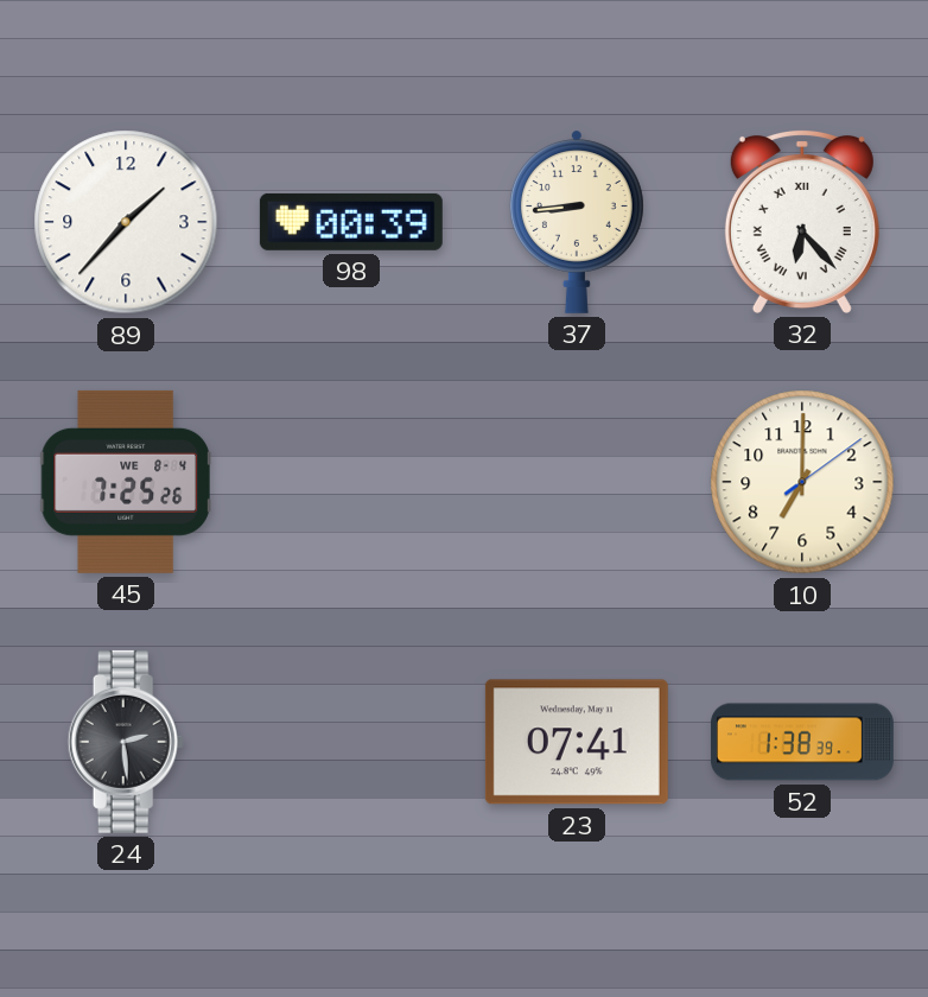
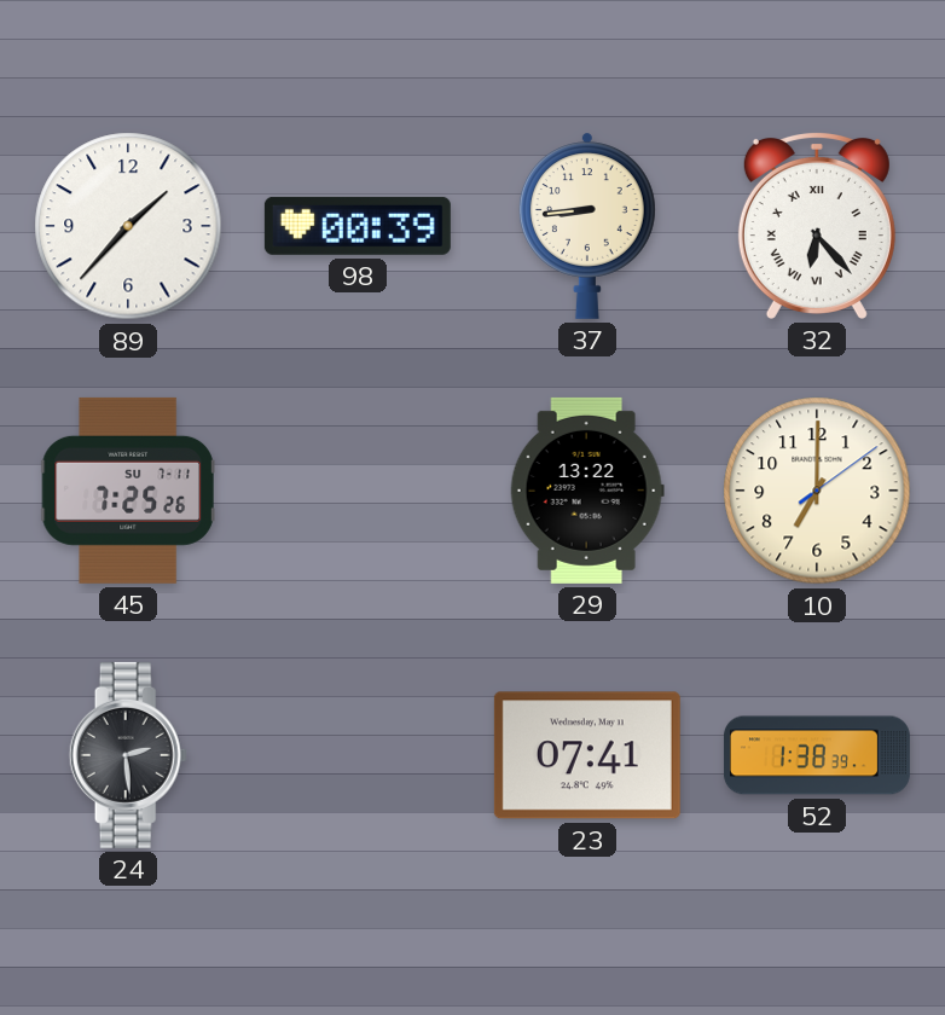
45 date: WE 8-4 -> SU 7-11
29: none -> 13:22
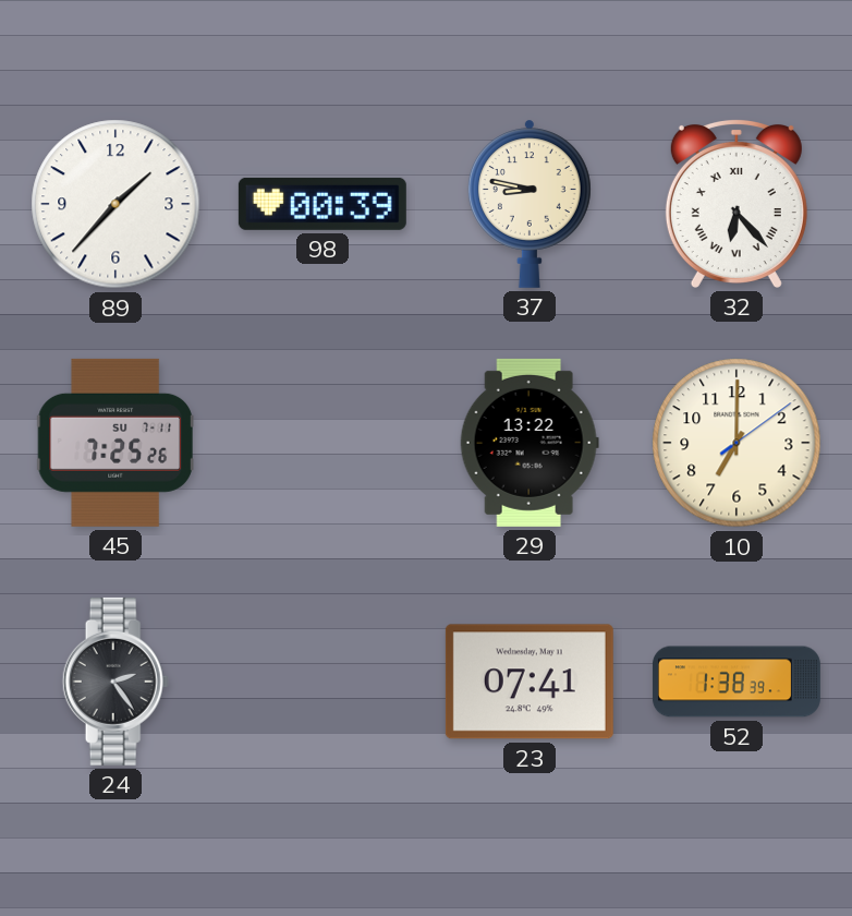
37: 8:44 -> 8:47
24: 2:29 -> 2:24
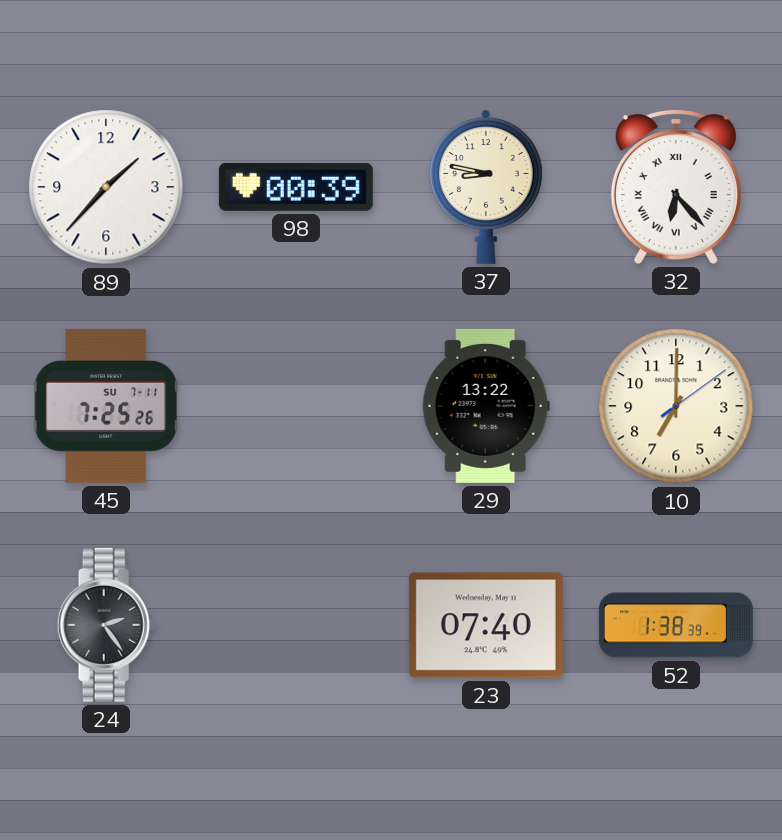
23: 07:41 -> 07:40
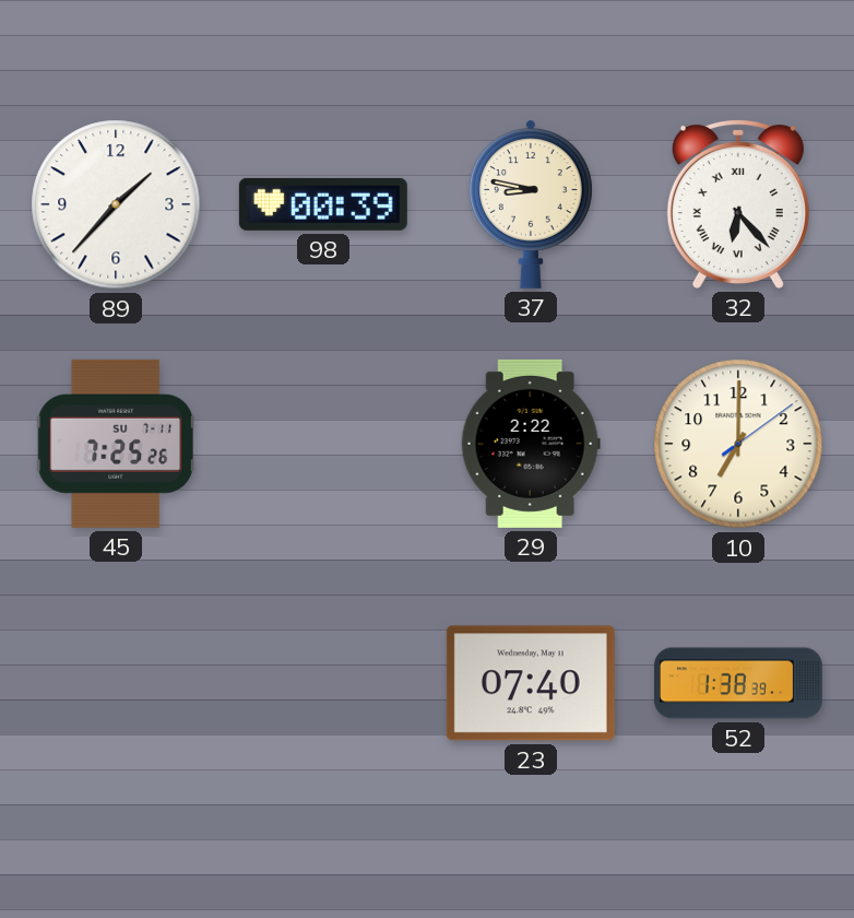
29: 13:22 -> 2:22
24: 2:24 -> none
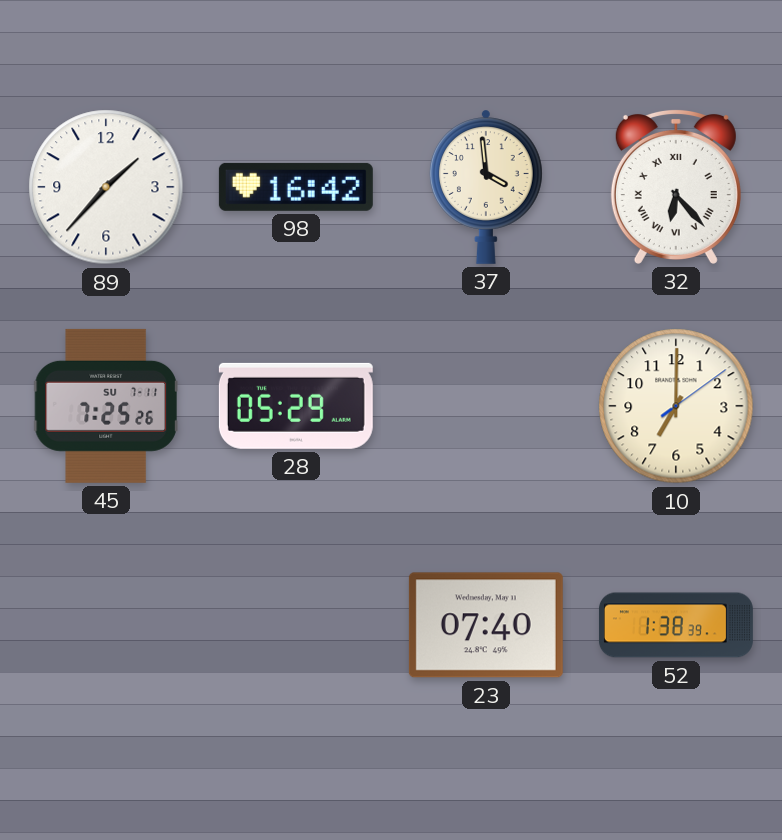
98: 00:39 -> 16:42
37: 8:47 -> 3:59
28: none -> 05:29
29: 2:22 -> none
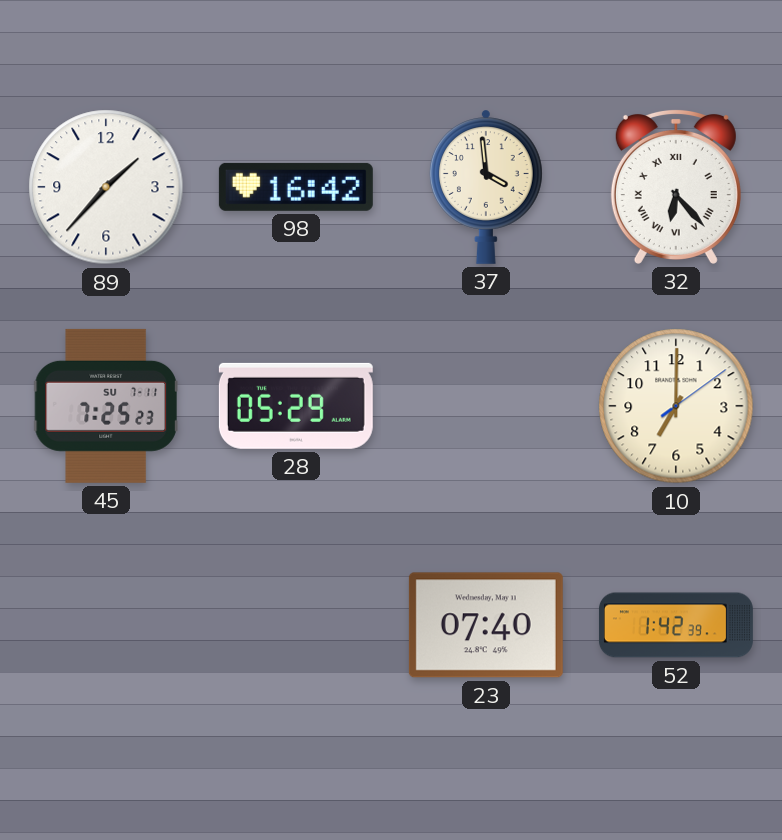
45: 7:25:26 -> 7:25:23
52: 1:38 -> 1:42
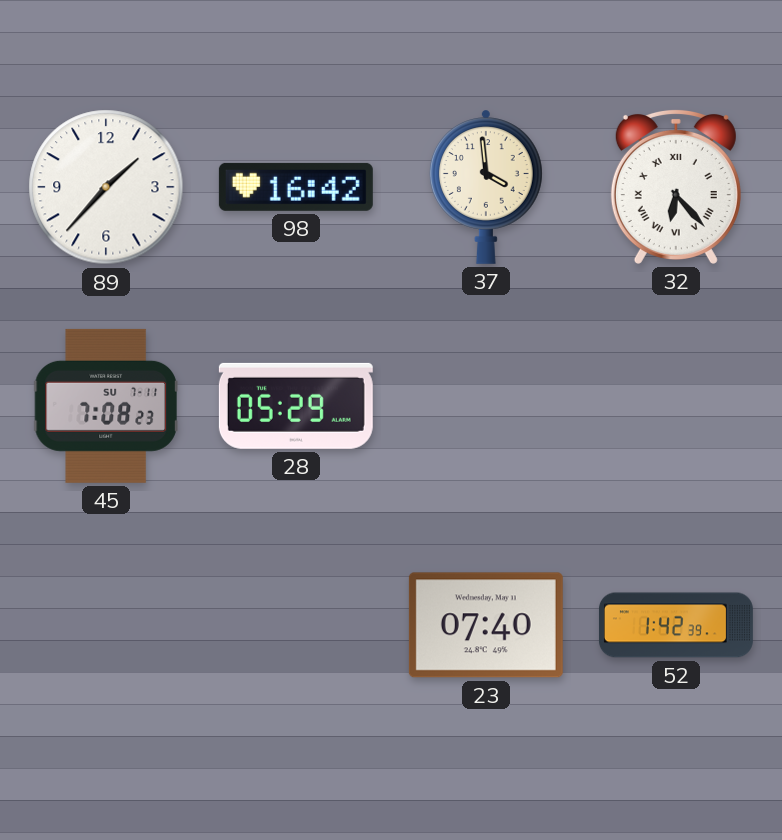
45: 7:25 -> 7:08
10: 7:00 -> none
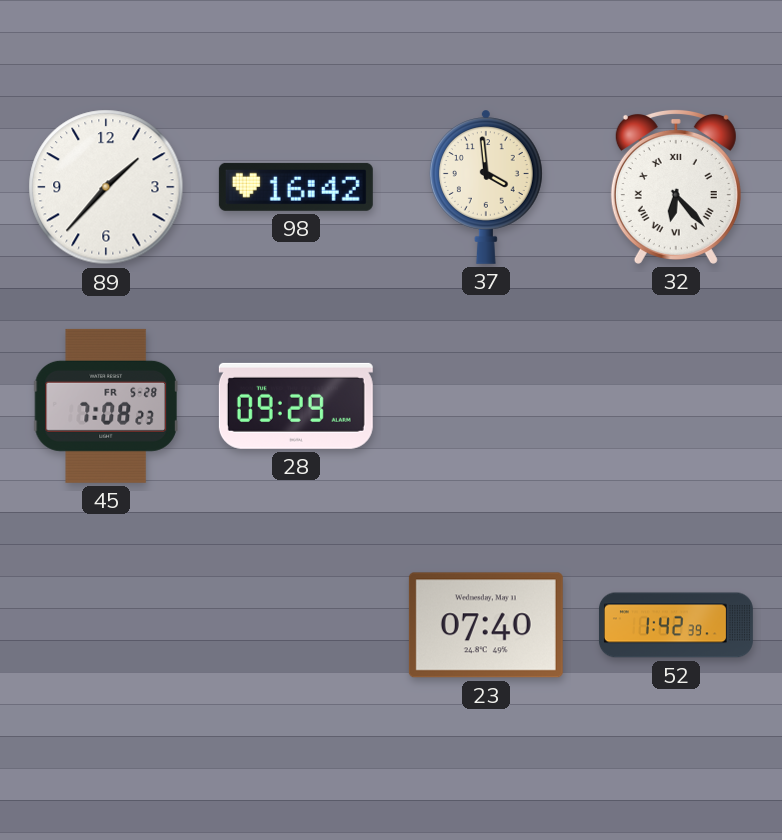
45 date: SU 7-11 -> FR 5-28
28: 05:29 -> 09:29
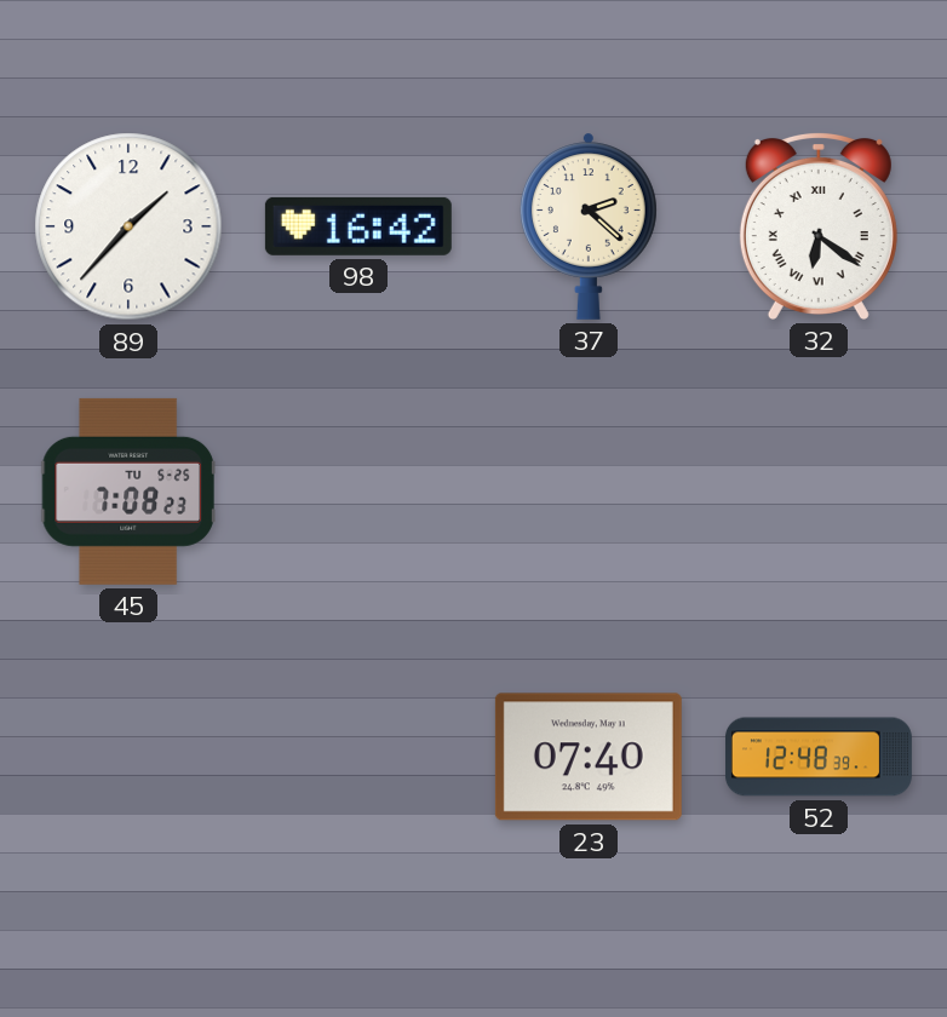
37: 3:59 -> 2:22
32: 6:23 -> 6:21
45 date: FR 5-28 -> TU 5-25
28: 09:29 -> none
52: 1:42 -> 12:48
